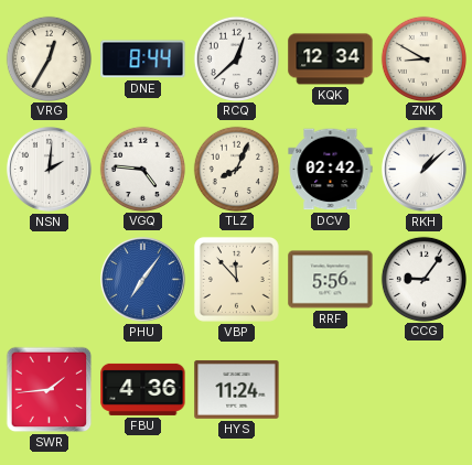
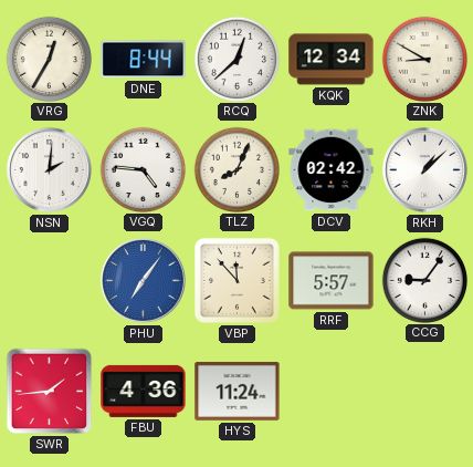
RRF: 5:56 -> 5:57
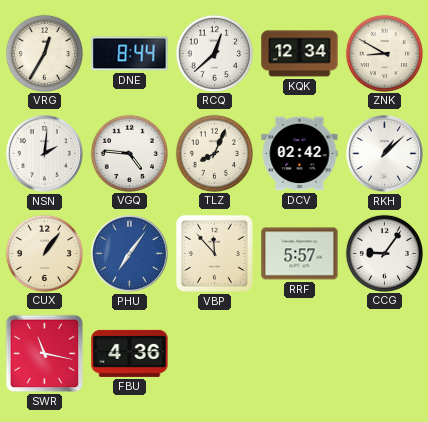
CUX: none -> 1:06
SWR: 1:44 -> 11:17
HYS: 11:24 -> none
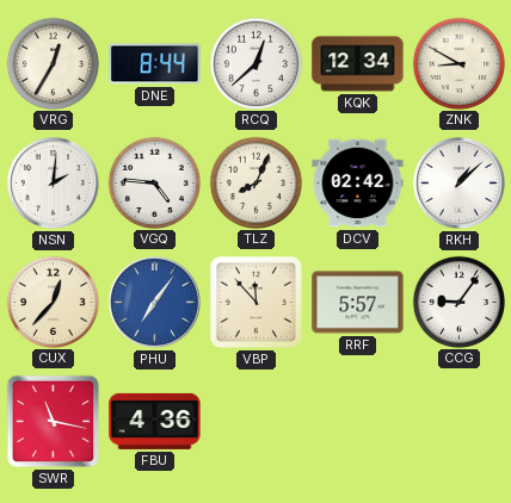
CUX: 1:06 -> 12:37
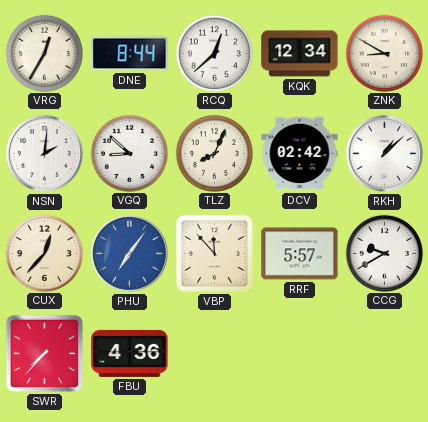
VGQ: 4:46 -> 8:52
CCG: 9:06 -> 9:40
SWR: 11:17 -> 7:37
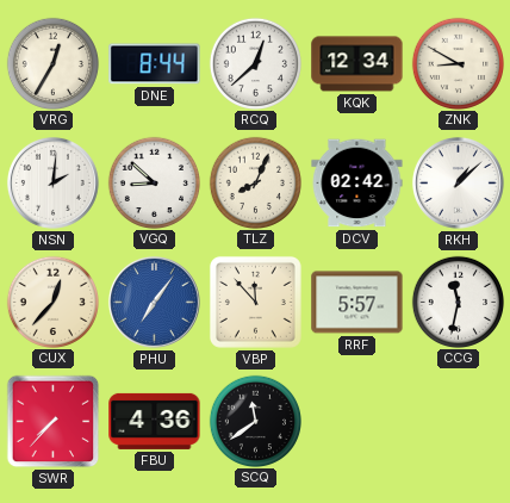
CCG: 9:40 -> 11:32
SCQ: none -> 11:39
